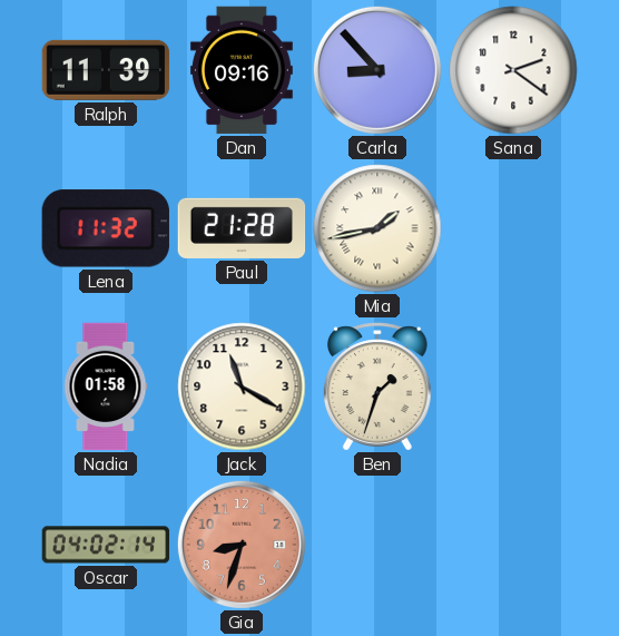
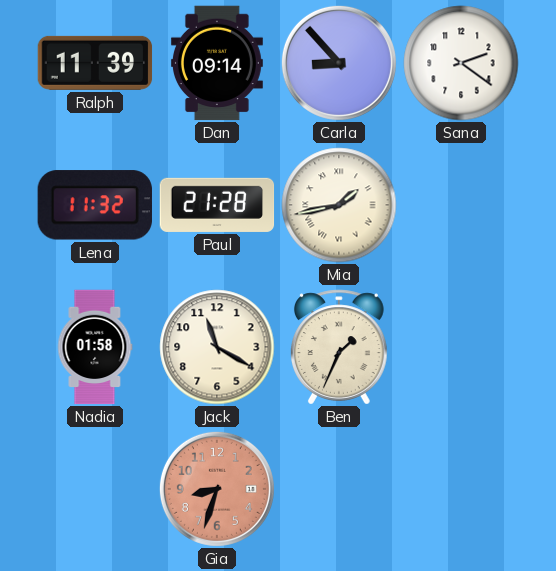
Dan: 09:16 -> 09:14
Ben: 1:33 -> 1:34
Oscar: 04:02 -> none
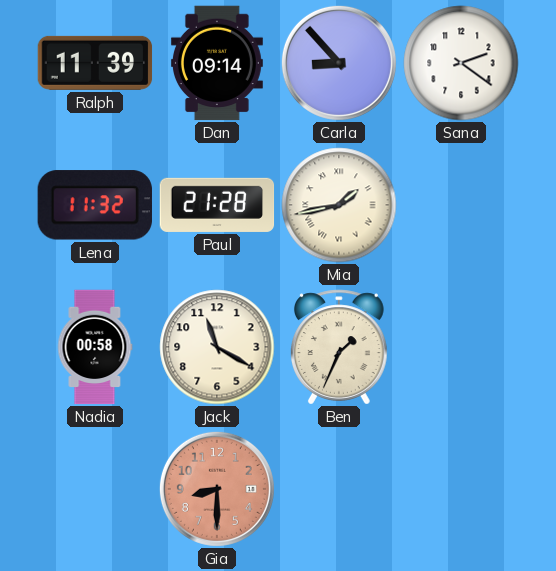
Nadia: 01:58 -> 00:58
Gia: 8:33 -> 8:30
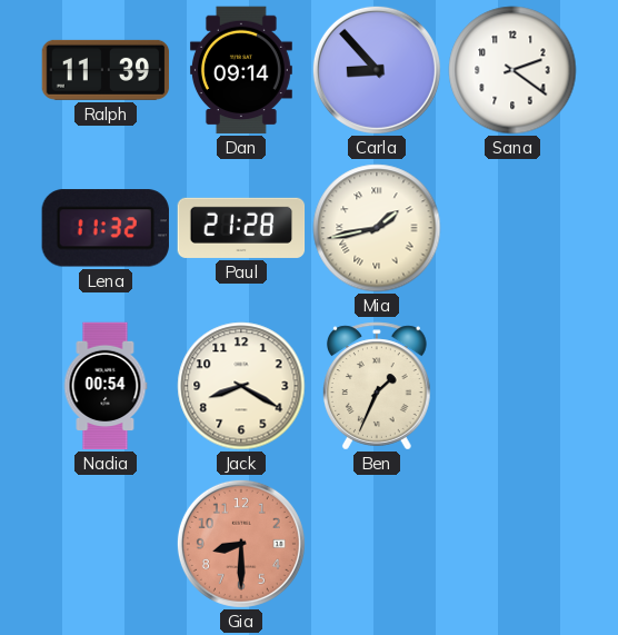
Nadia: 00:58 -> 00:54
Jack: 11:20 -> 8:20
